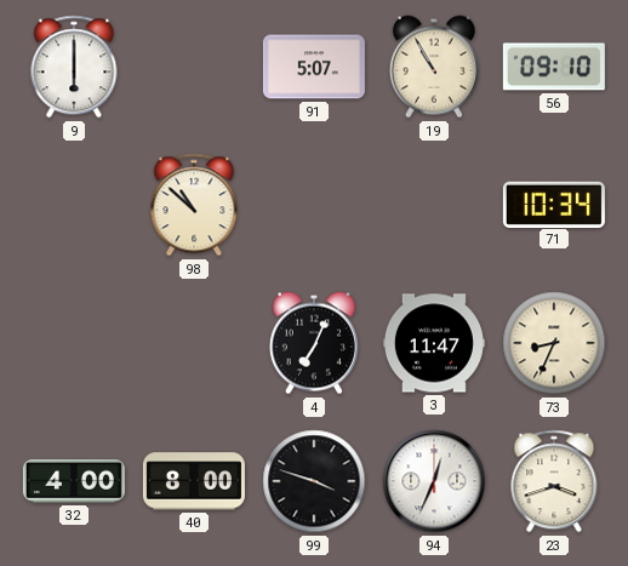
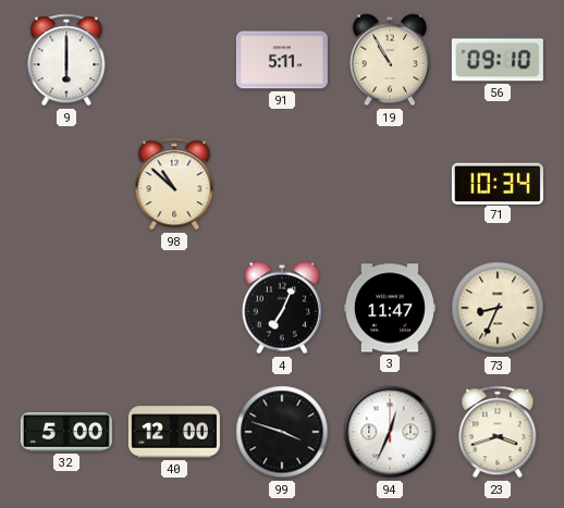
91: 5:07 -> 5:11
32: 4:00 -> 5:00
40: 8:00 -> 12:00
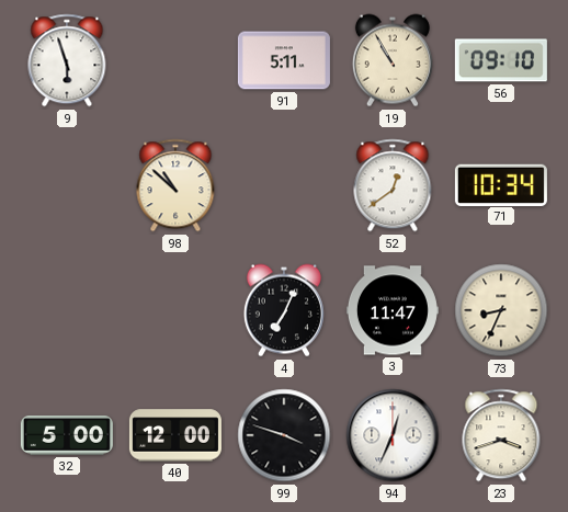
9: 6:00 -> 5:57
52: none -> 12:39
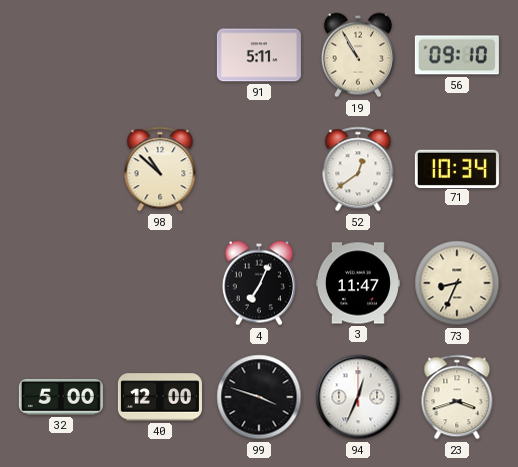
9: 5:57 -> none
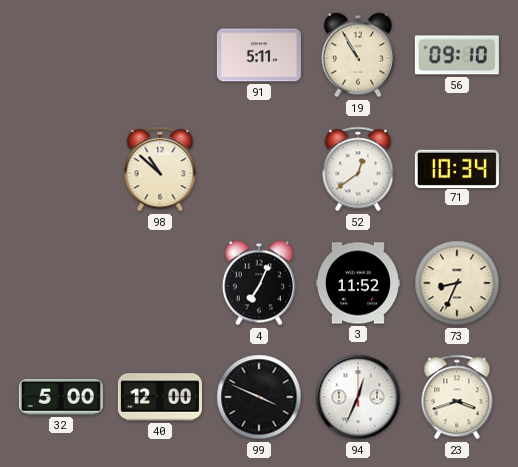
3: 11:47 -> 11:52
99: 3:48 -> 3:49
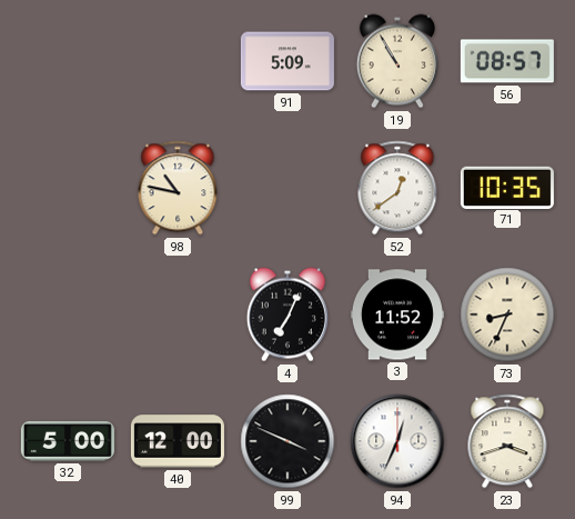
91: 5:11 -> 5:09
56: 09:10 -> 08:57
98: 10:52 -> 10:47
71: 10:34 -> 10:35
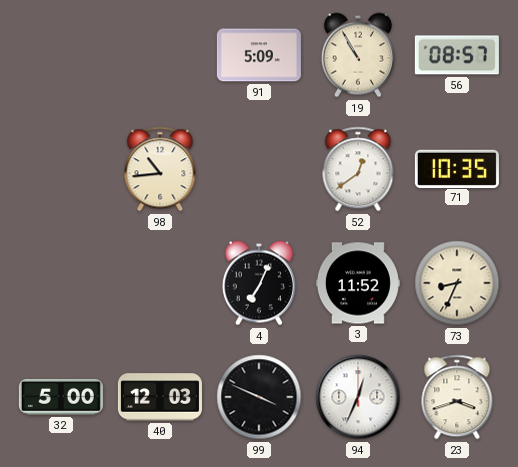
98: 10:47 -> 10:44
40: 12:00 -> 12:03
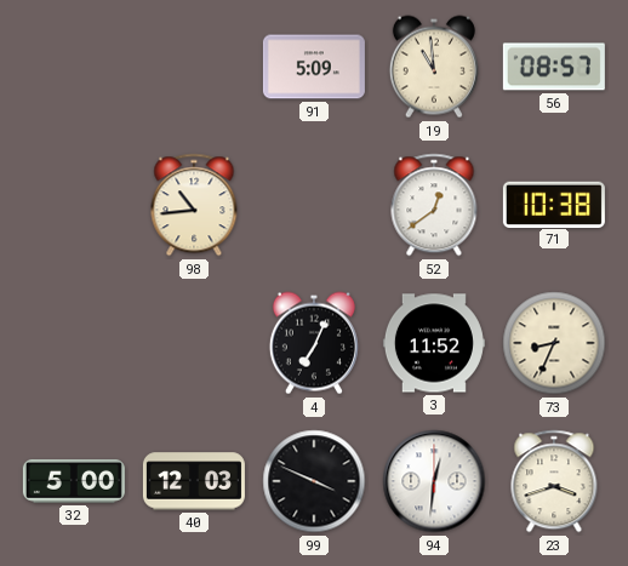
19: 10:55 -> 10:59
71: 10:35 -> 10:38
94: 12:34 -> 12:31
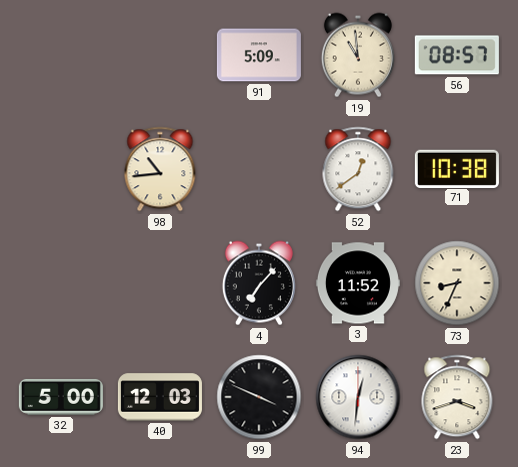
4: 7:04 -> 7:07
